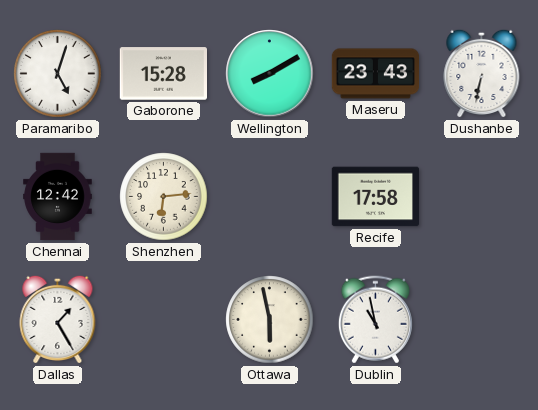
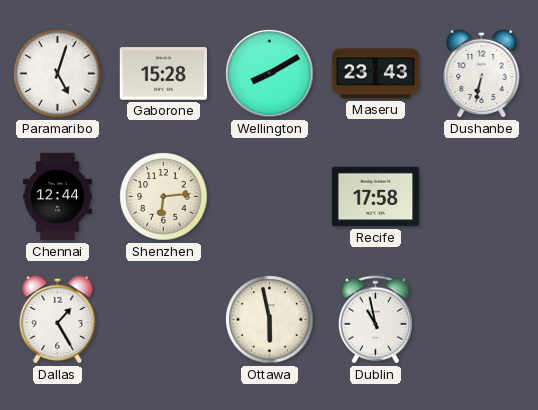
Chennai: 12:42 -> 12:44
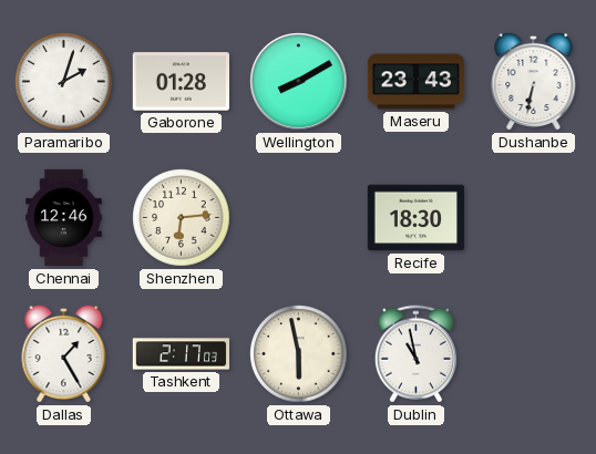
Paramaribo: 5:03 -> 2:03
Gaborone: 15:28 -> 01:28
Chennai: 12:44 -> 12:46
Recife: 17:58 -> 18:30
Tashkent: none -> 2:17
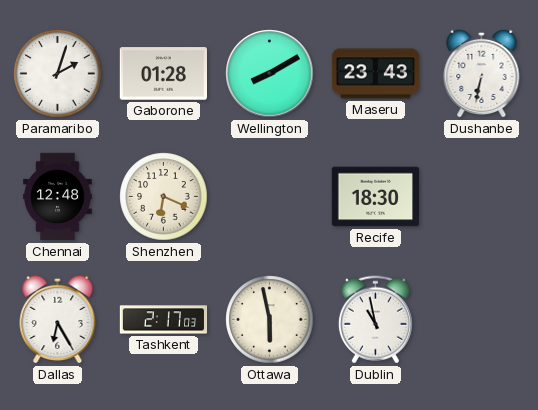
Chennai: 12:46 -> 12:48
Shenzhen: 6:14 -> 6:19
Dallas: 1:25 -> 6:25
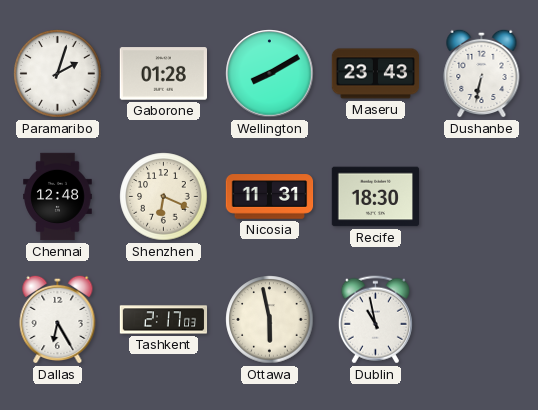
Nicosia: none -> 11:31
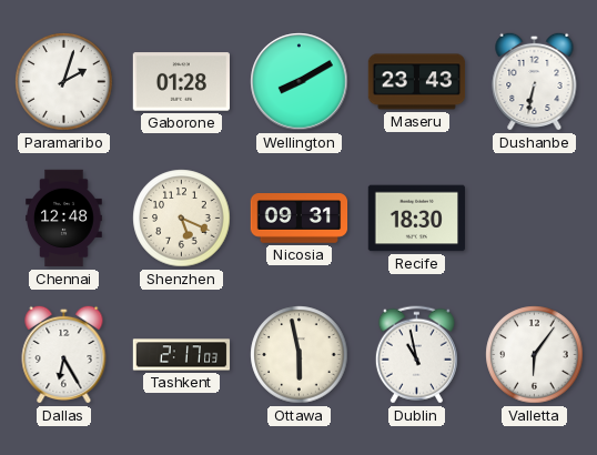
Shenzhen: 6:19 -> 5:19
Nicosia: 11:31 -> 09:31
Valletta: none -> 6:06
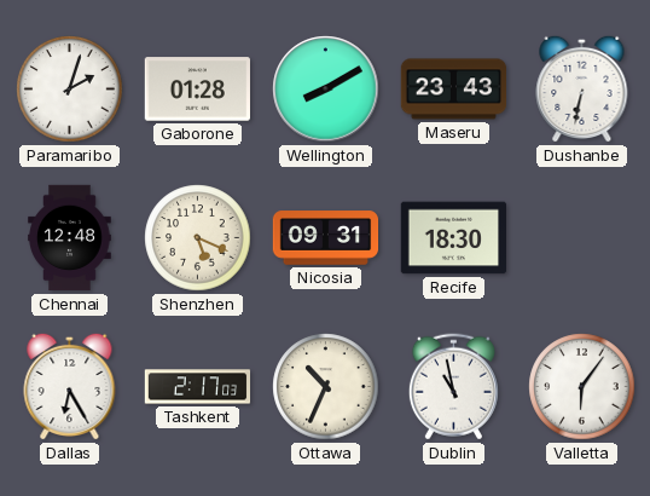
Ottawa: 5:58 -> 10:34
